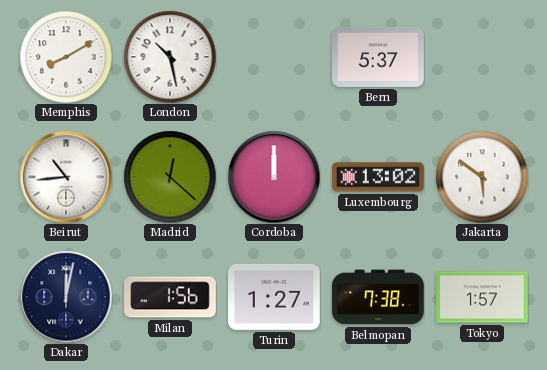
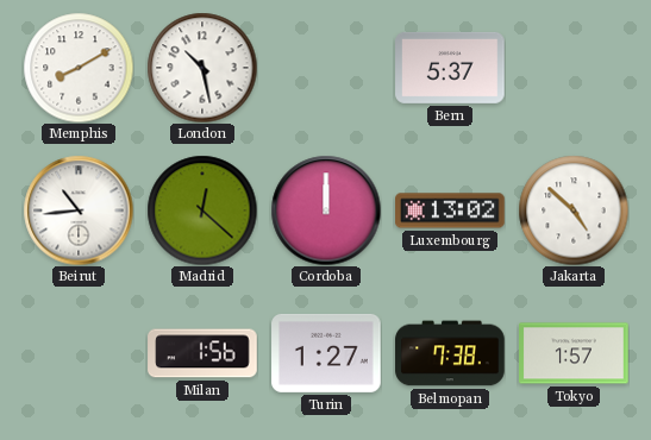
Jakarta: 5:51 -> 4:52
Dakar: 12:02 -> none
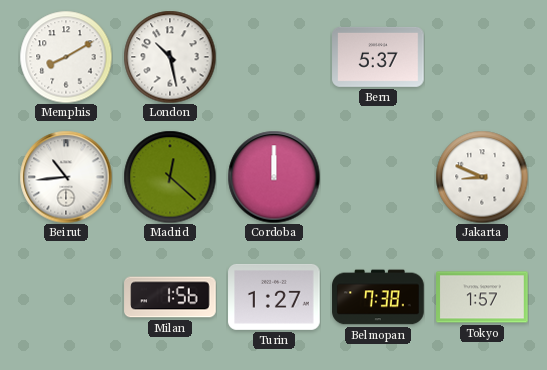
Luxembourg: 13:02 -> none
Jakarta: 4:52 -> 8:49
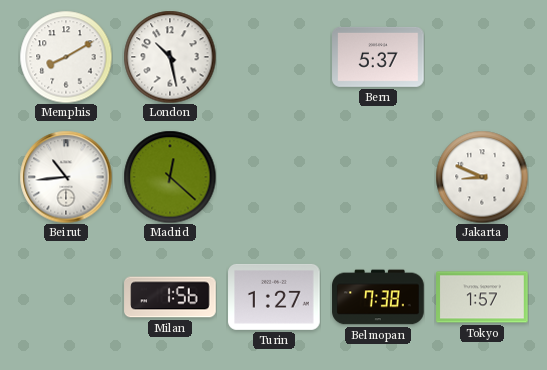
Cordoba: 12:00 -> none
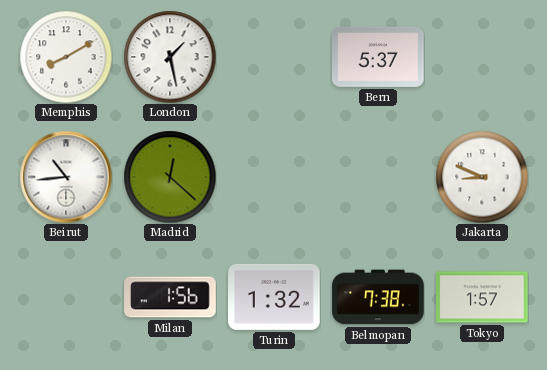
London: 10:28 -> 1:28
Turin: 1:27 -> 1:32
